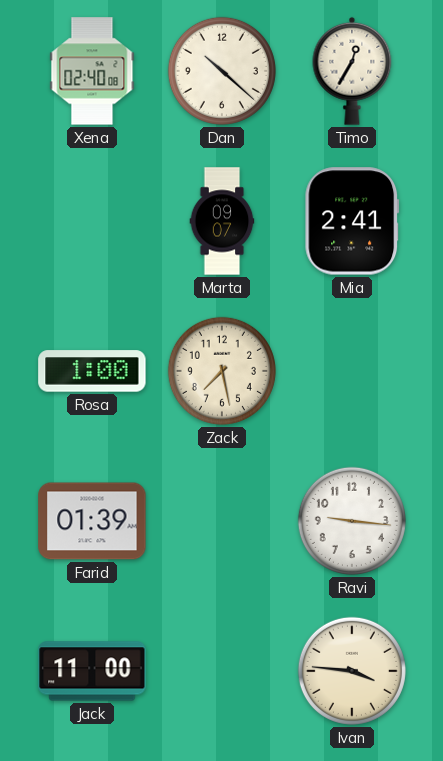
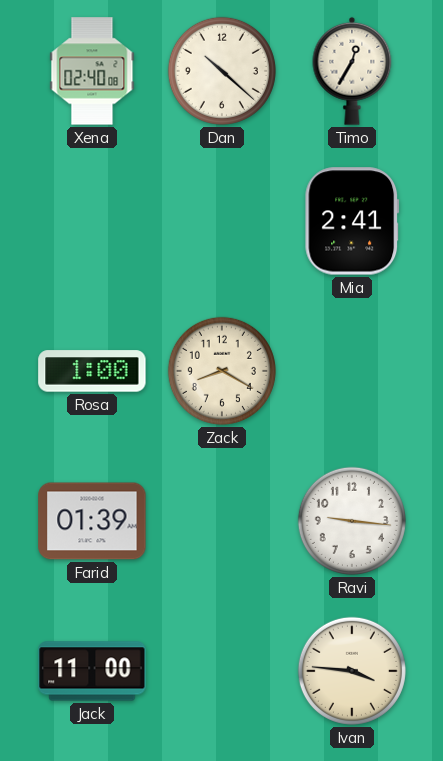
Marta: 09:07 -> none
Zack: 7:28 -> 8:20
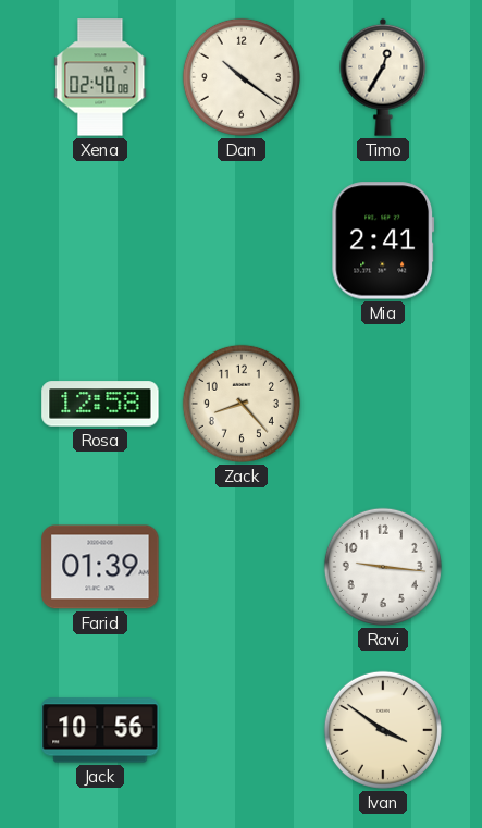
Dan: 10:22 -> 10:21
Rosa: 1:00 -> 12:58
Zack: 8:20 -> 8:23
Jack: 11:00 -> 10:56
Ivan: 3:46 -> 3:51
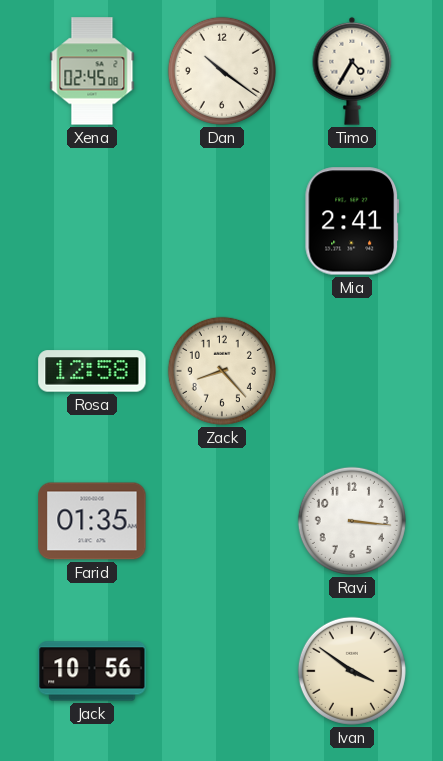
Xena: 02:40 -> 02:45
Timo: 12:35 -> 4:35
Farid: 01:39 -> 01:35
Ravi: 9:16 -> 3:16
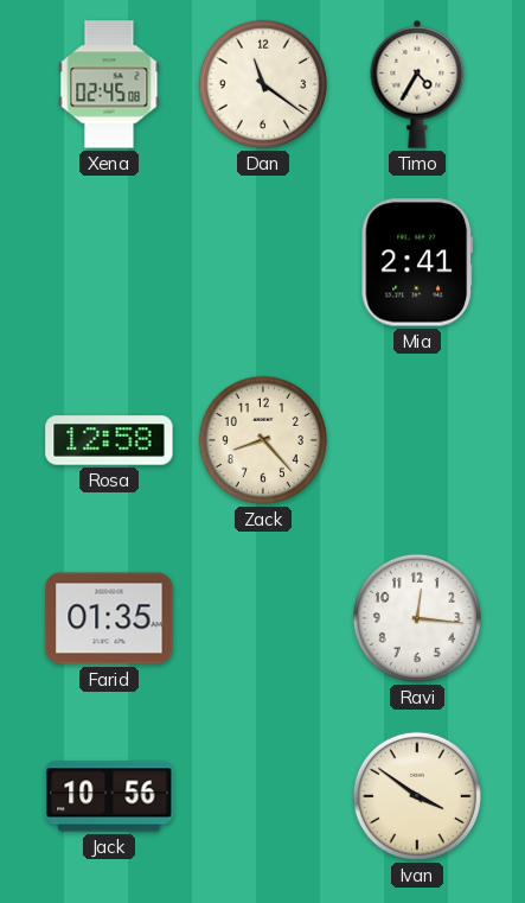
Dan: 10:21 -> 11:21
Ravi: 3:16 -> 12:16
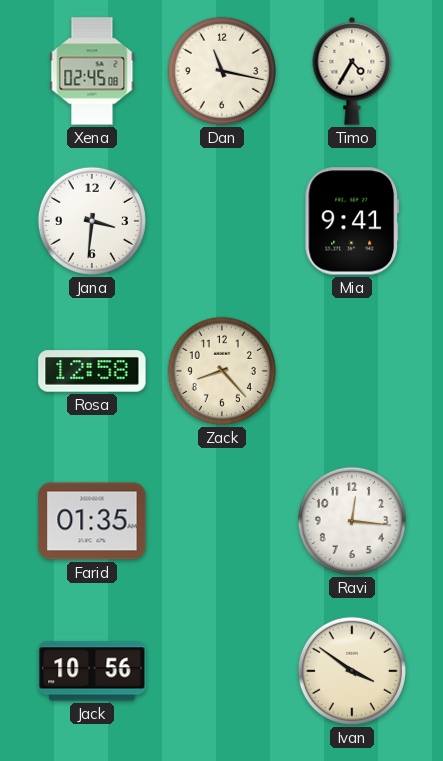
Dan: 11:21 -> 11:17
Jana: none -> 3:31
Mia: 2:41 -> 9:41
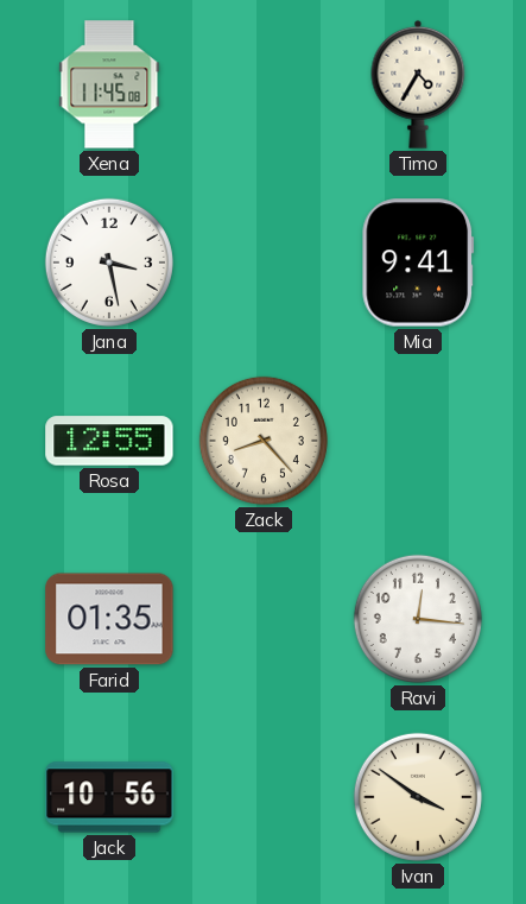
Xena: 02:45 -> 11:45
Dan: 11:17 -> none
Jana: 3:31 -> 3:28
Rosa: 12:58 -> 12:55
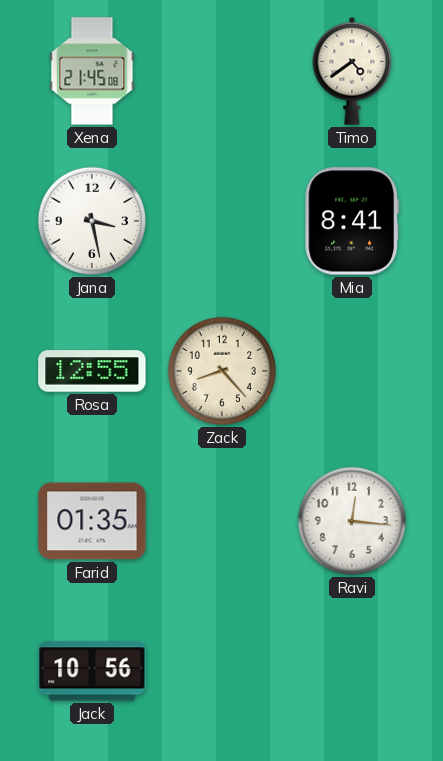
Xena: 11:45 -> 21:45
Timo: 4:35 -> 4:39
Mia: 9:41 -> 8:41
Ivan: 3:51 -> none
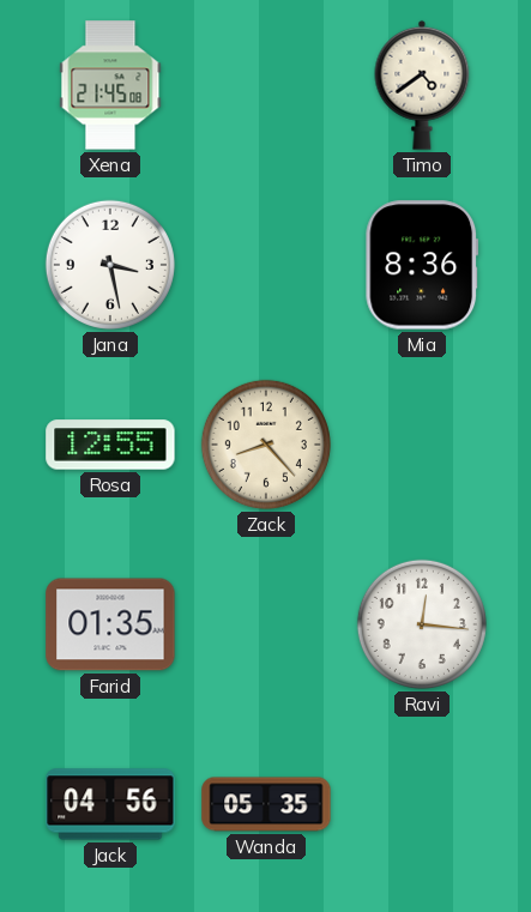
Mia: 8:41 -> 8:36
Jack: 10:56 -> 04:56
Wanda: none -> 05:35
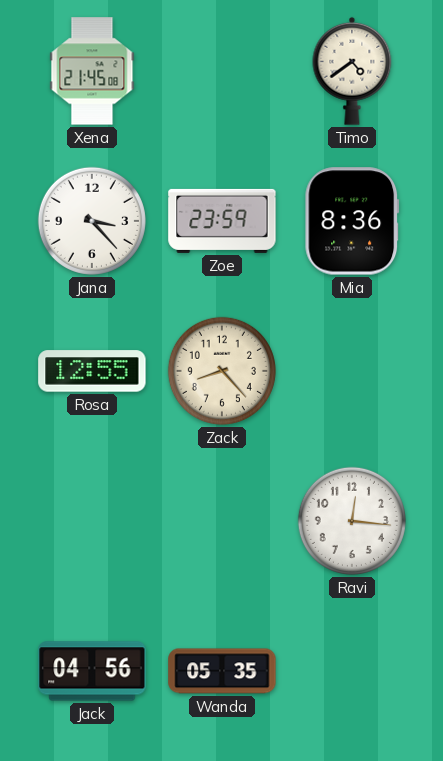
Jana: 3:28 -> 3:23
Zoe: none -> 23:59
Farid: 01:35 -> none
